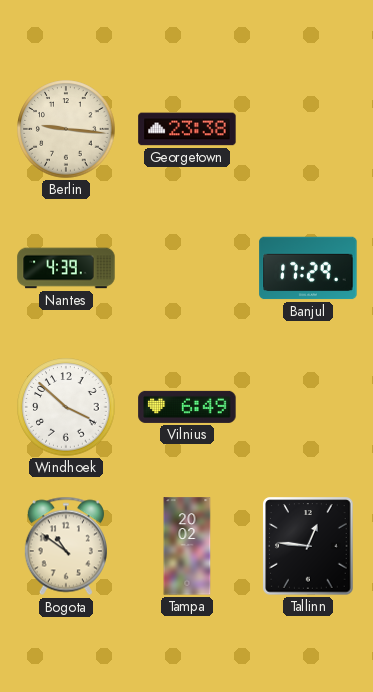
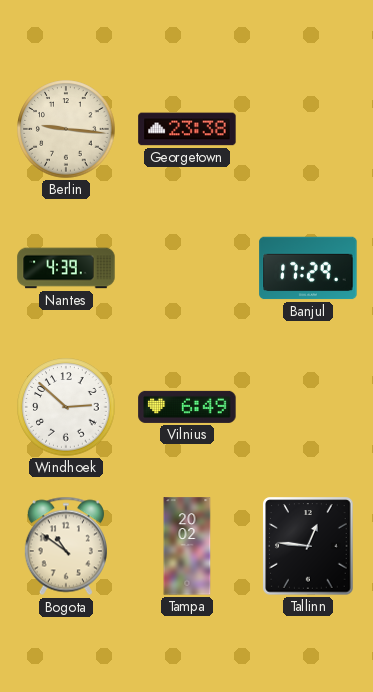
Windhoek: 3:52 -> 2:52
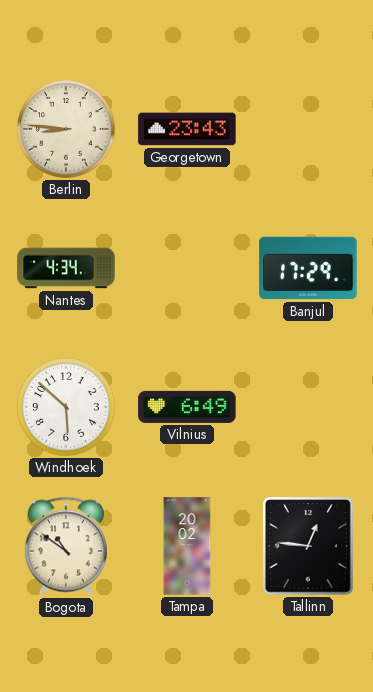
Berlin: 9:16 -> 8:46
Georgetown: 23:38 -> 23:43
Nantes: 4:39 -> 4:34
Windhoek: 2:52 -> 5:52
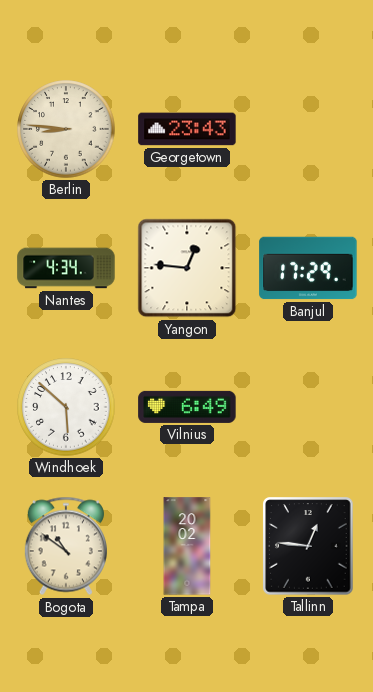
Yangon: none -> 12:46
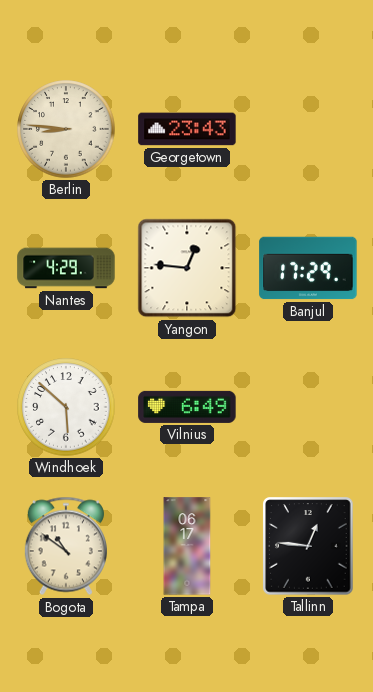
Nantes: 4:34 -> 4:29
Tampa: 20:02 -> 06:17
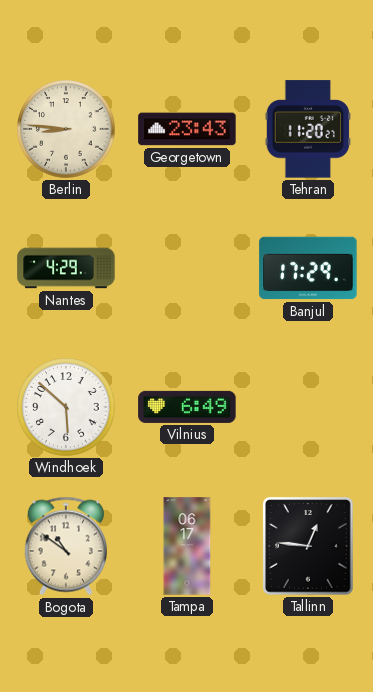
Tehran: none -> 11:20
Yangon: 12:46 -> none
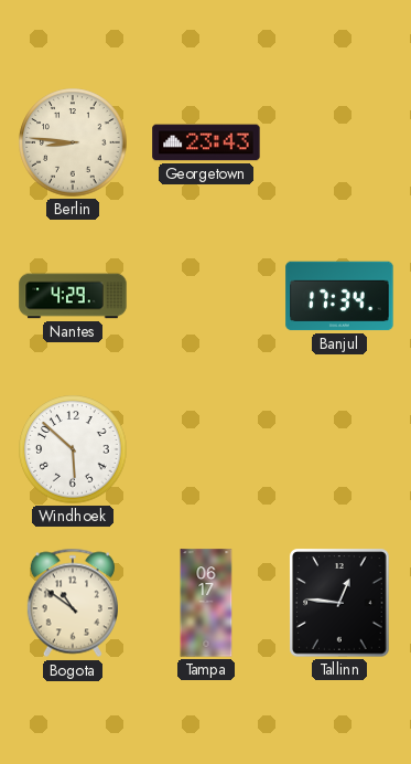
Tehran: 11:20 -> none
Banjul: 17:29 -> 17:34
Vilnius: 6:49 -> none
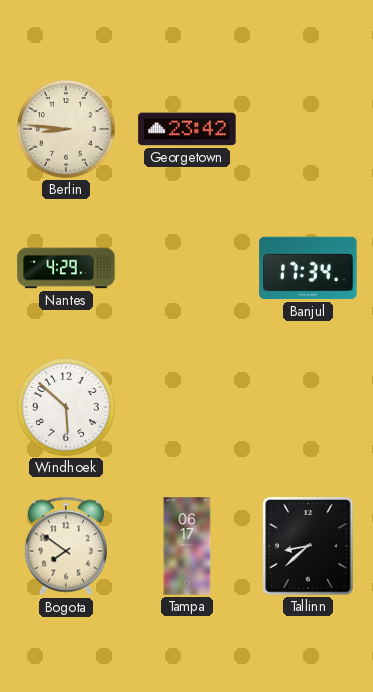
Georgetown: 23:43 -> 23:42
Bogota: 10:51 -> 7:51
Tallinn: 12:46 -> 8:38
